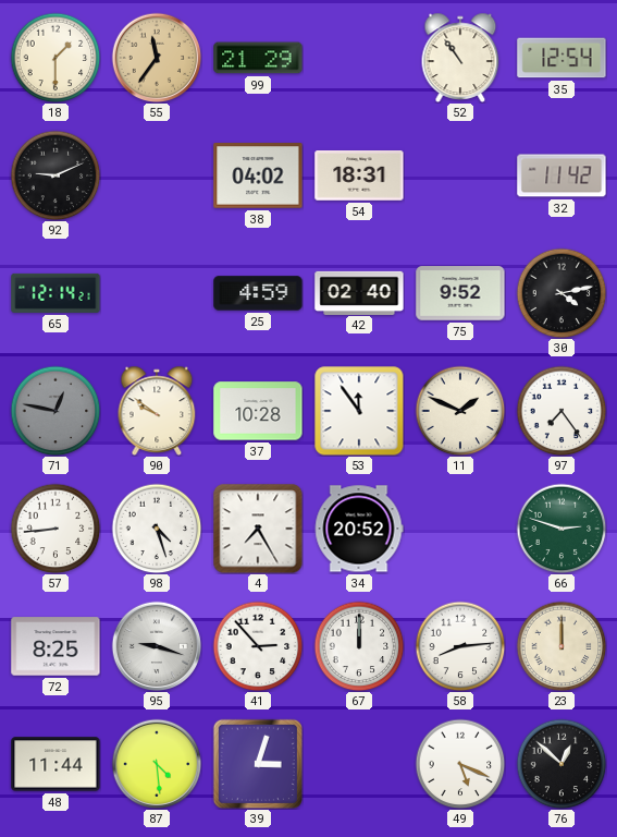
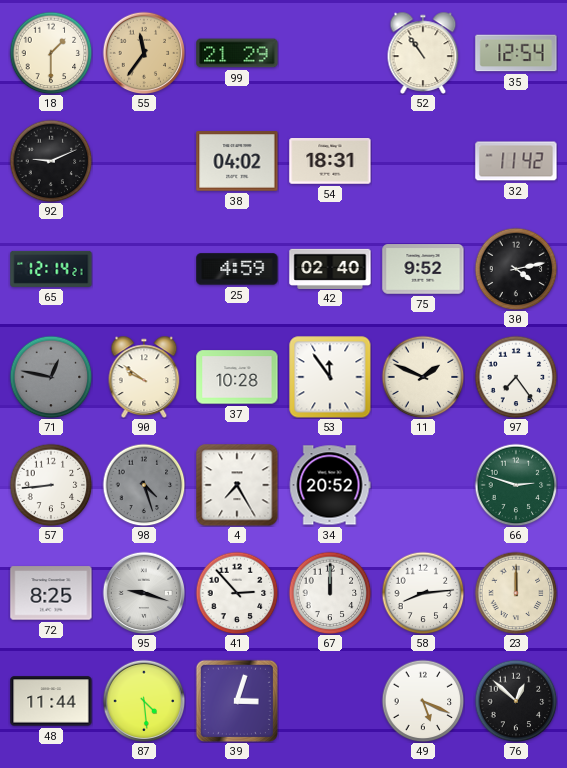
98 dial: white -> grey
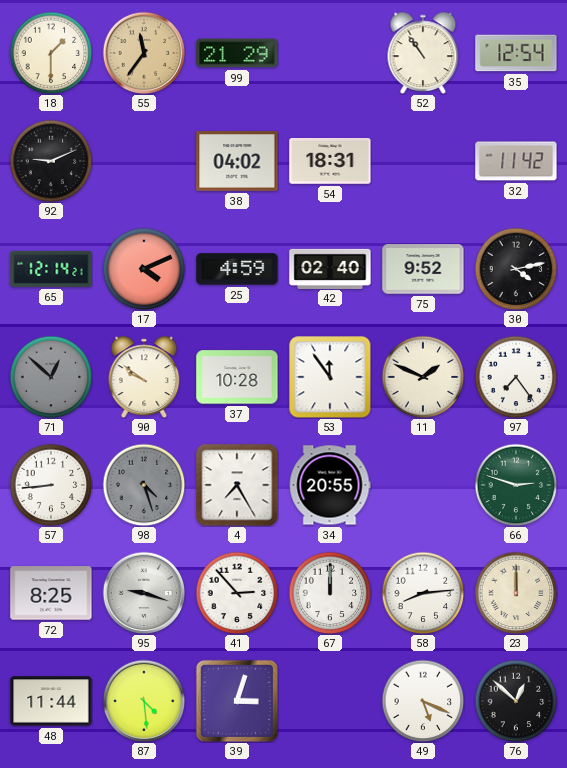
17: none -> 4:11
71: 12:47 -> 12:52
34: 20:52 -> 20:55
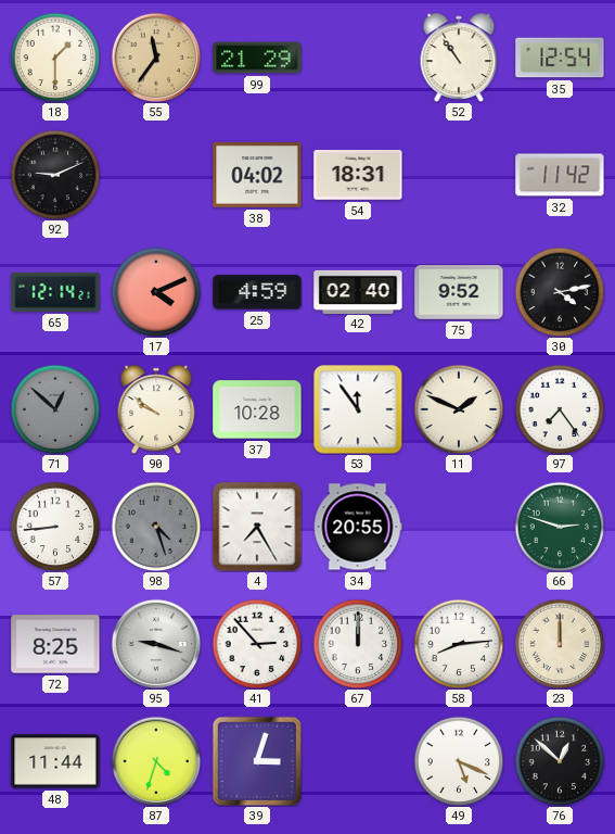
87: 4:29 -> 4:33
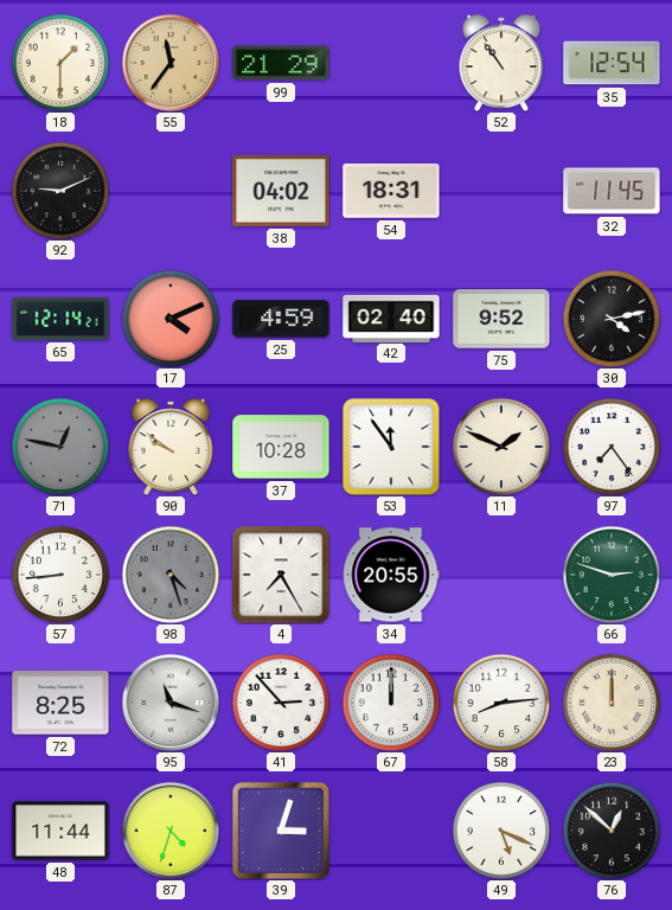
32: 11:42 -> 11:45
71: 12:52 -> 12:47
95: 9:18 -> 11:18
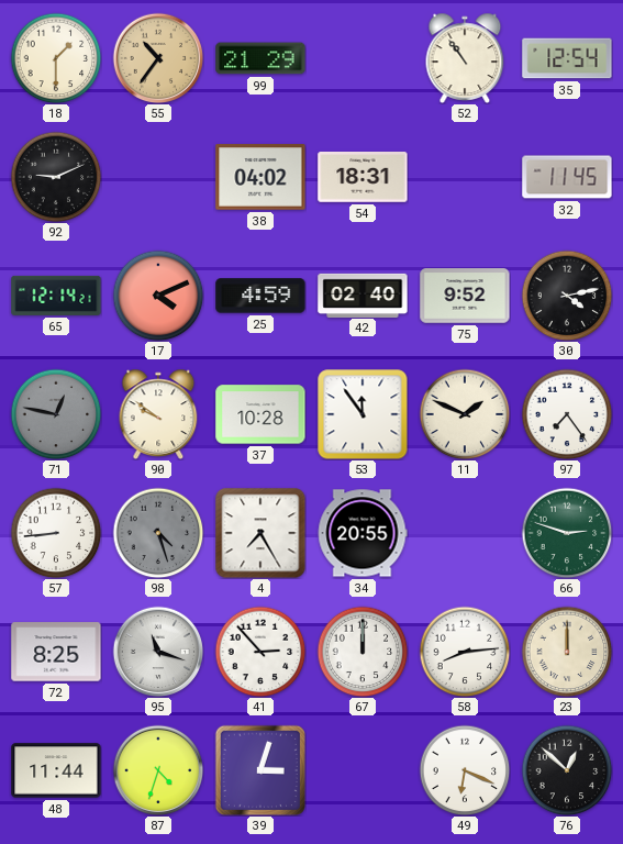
55: 11:36 -> 10:36
49: 5:19 -> 6:19
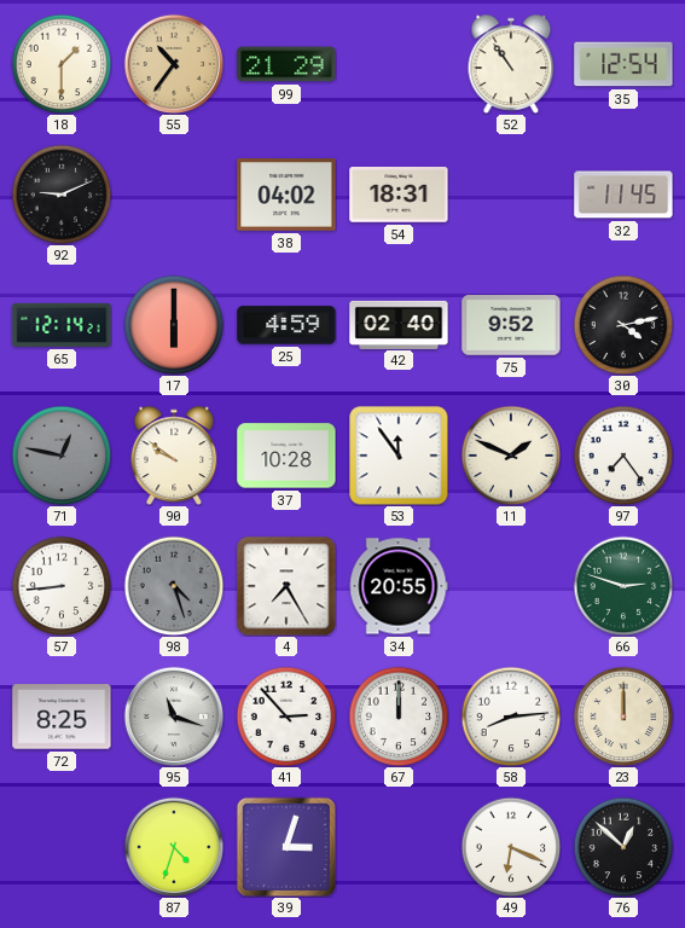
17: 4:11 -> 6:00
48: 11:44 -> none
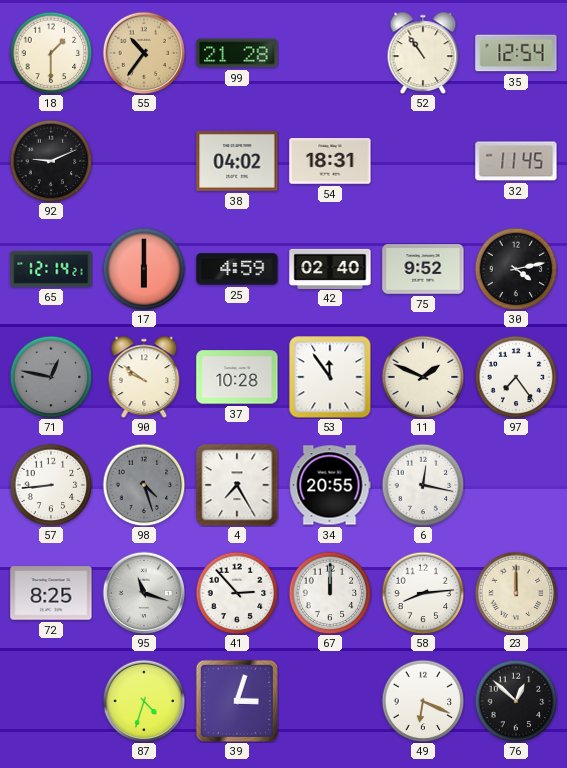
99: 21:29 -> 21:28
6: none -> 12:17
66: 2:48 -> none
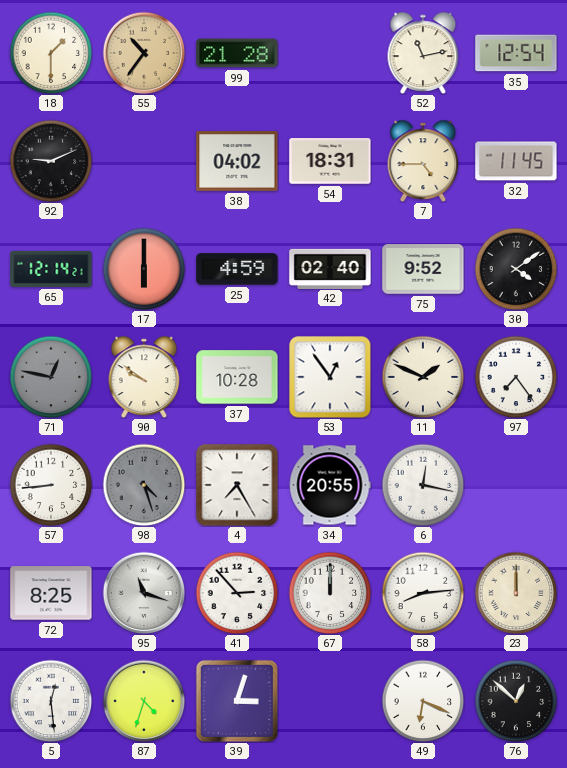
52: 10:54 -> 11:13
7: none -> 4:45
30: 4:13 -> 4:09
53: 11:54 -> 12:54
5: none -> 12:29
